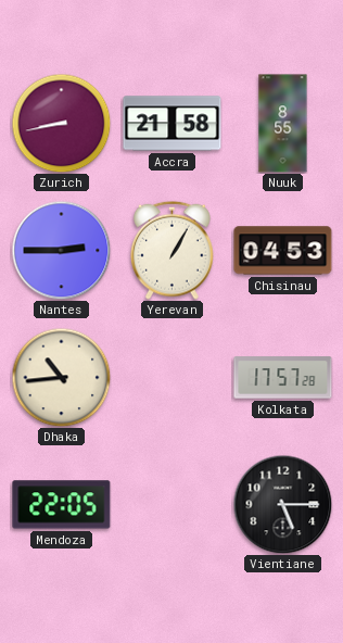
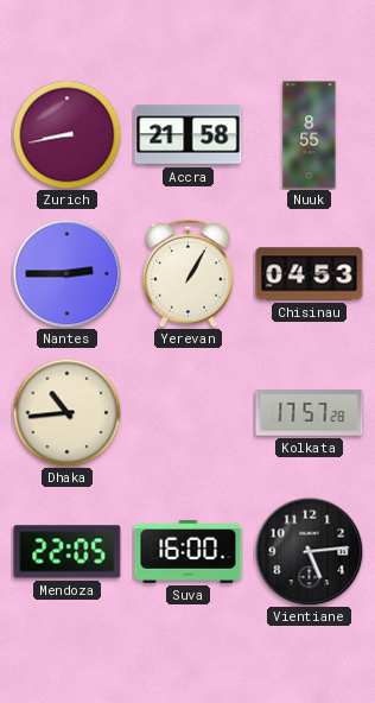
Suva: none -> 16:00
Vientiane: 5:15 -> 5:14
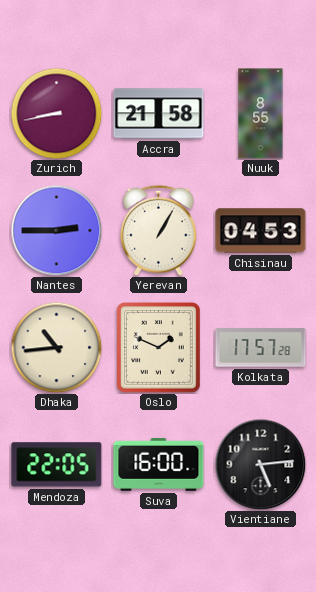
Oslo: none -> 1:49
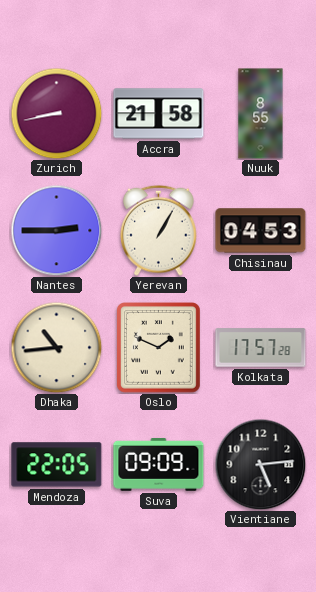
Suva: 16:00 -> 09:09
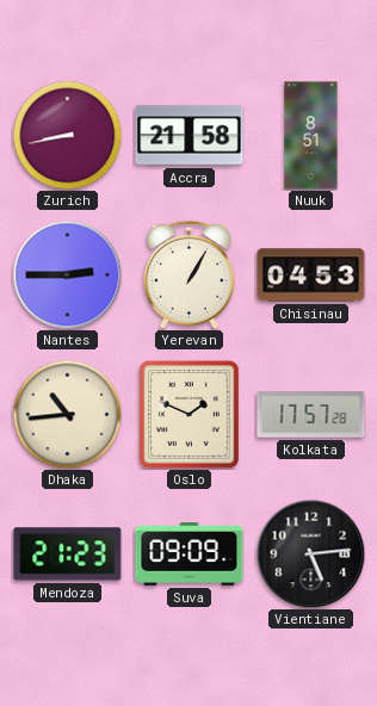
Nuuk: 8:55 -> 8:51
Mendoza: 22:05 -> 21:23
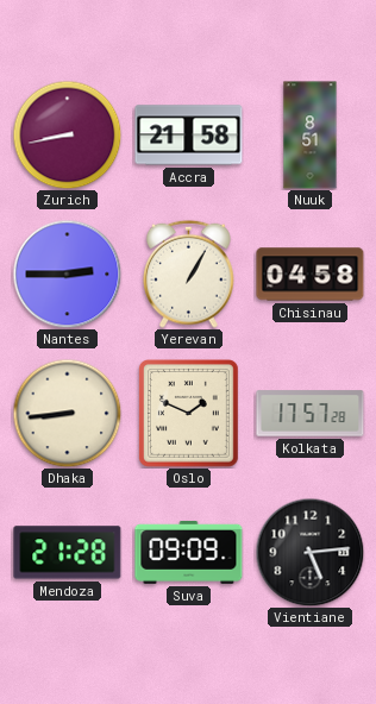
Chisinau: 04:53 -> 04:58
Dhaka: 10:44 -> 8:44
Mendoza: 21:23 -> 21:28
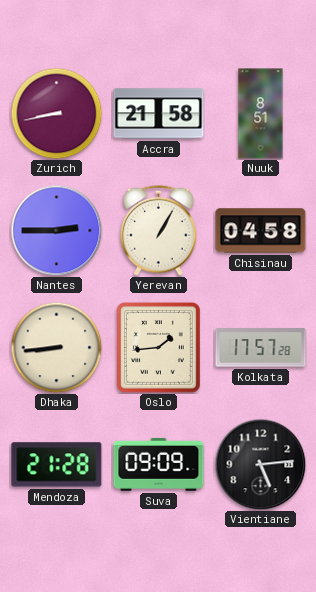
Oslo: 1:49 -> 1:44
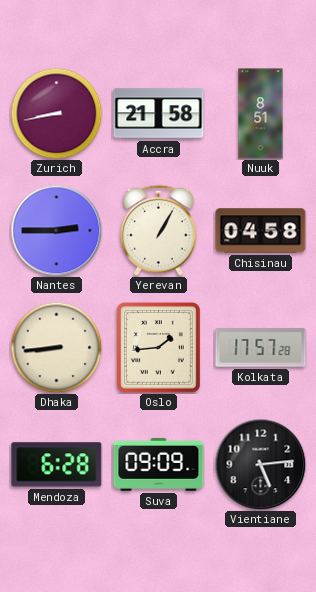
Mendoza: 21:28 -> 6:28
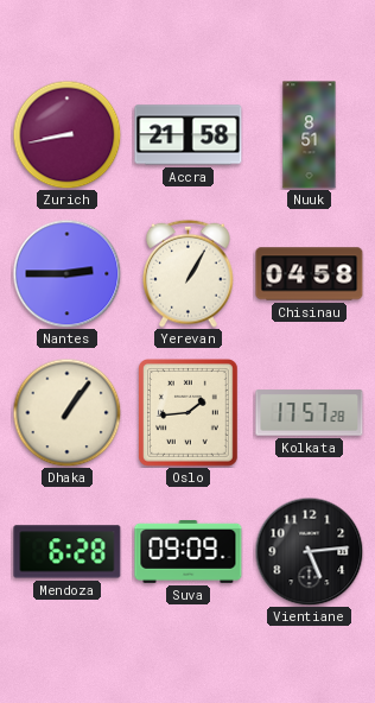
Dhaka: 8:44 -> 1:06
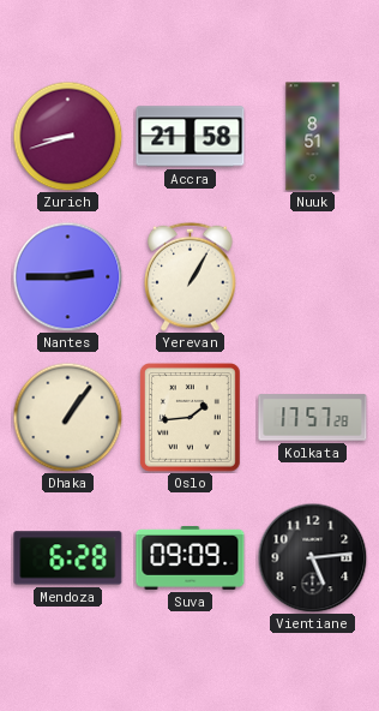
Zurich: 8:43 -> 8:42
Chisinau: 04:58 -> none
